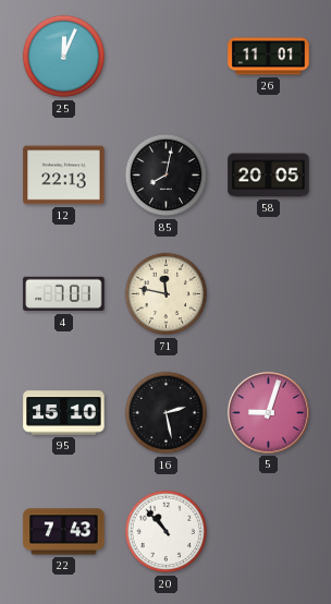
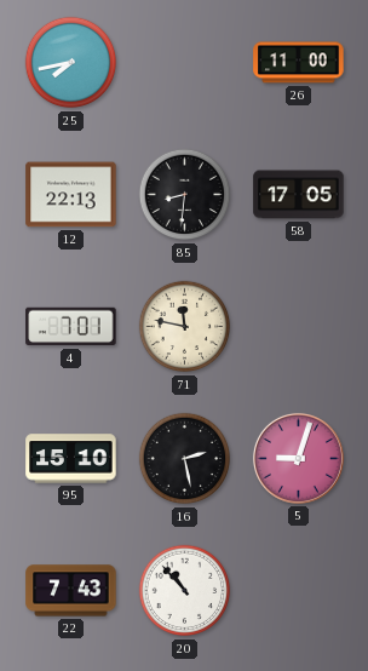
25: 12:04 -> 7:43
26: 11:01 -> 11:00
85: 8:02 -> 8:31
58: 20:05 -> 17:05
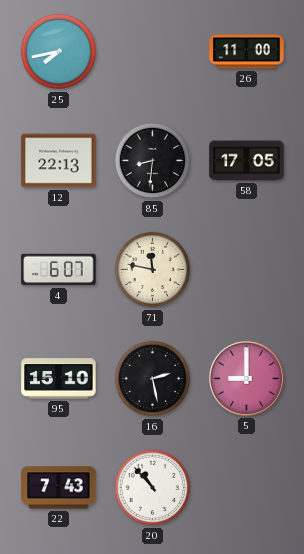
4: 7:01 -> 6:07
5: 9:03 -> 9:00
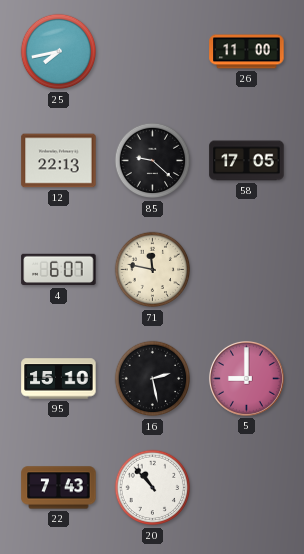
85: 8:31 -> 9:22
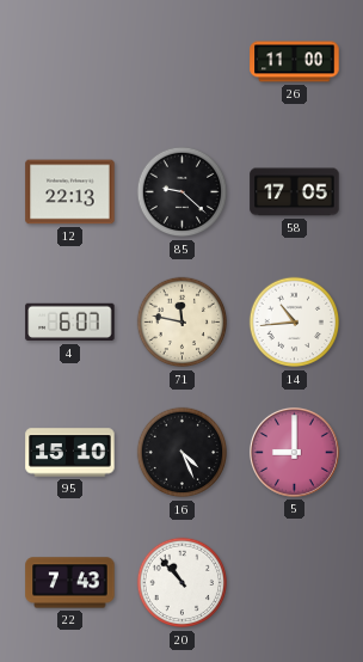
25: 7:43 -> none
14: none -> 10:44
16: 2:28 -> 4:26
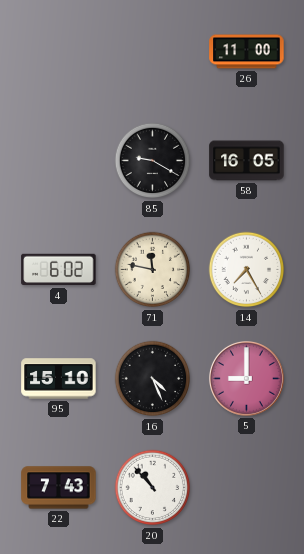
12: 22:13 -> none
85: 9:22 -> 9:20
58: 17:05 -> 16:05
4: 6:07 -> 6:02
14: 10:44 -> 7:25
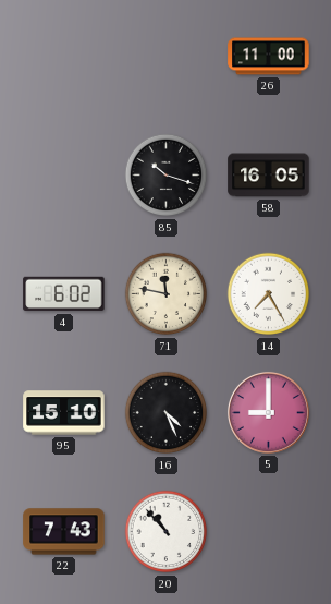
85: 9:20 -> 10:18
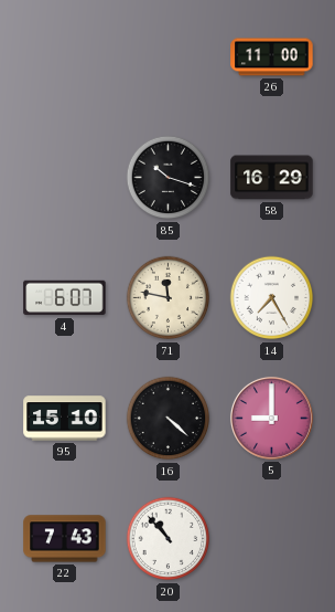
58: 16:05 -> 16:29
4: 6:02 -> 6:07
16: 4:26 -> 4:22
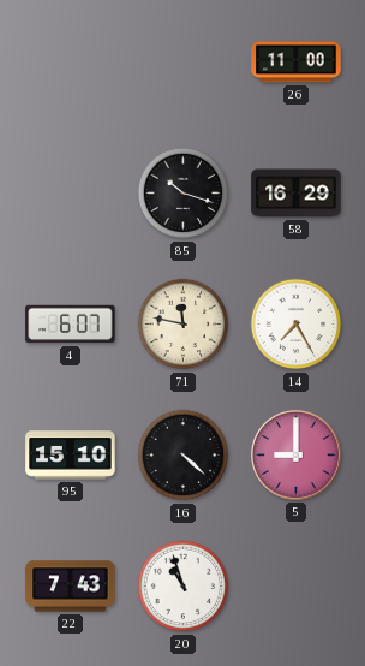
20: 10:53 -> 10:57
